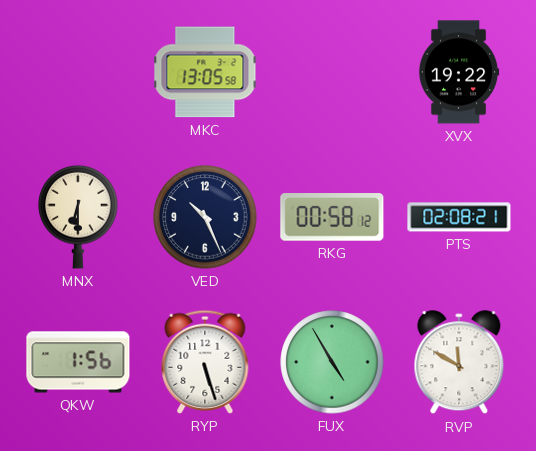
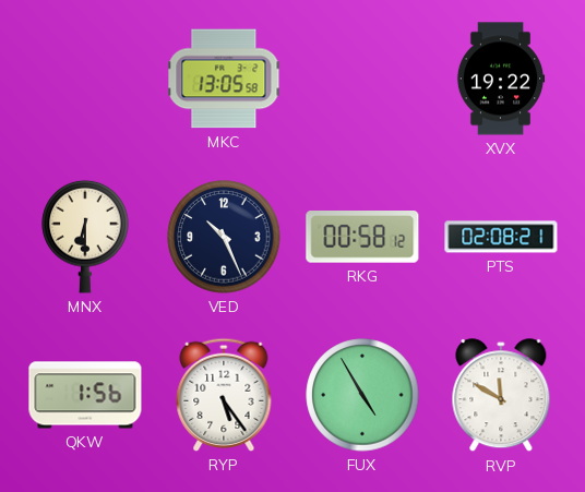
RYP: 5:27 -> 5:24
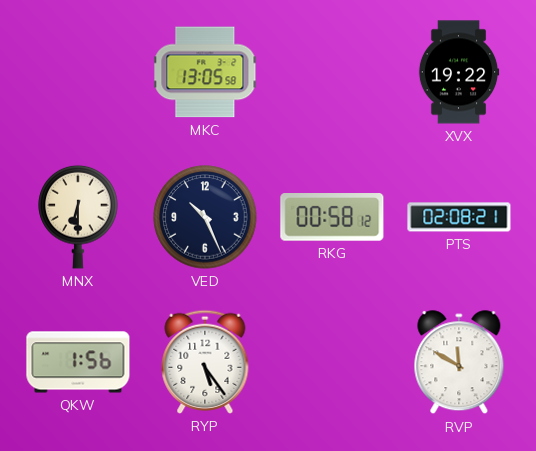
FUX: 4:55 -> none
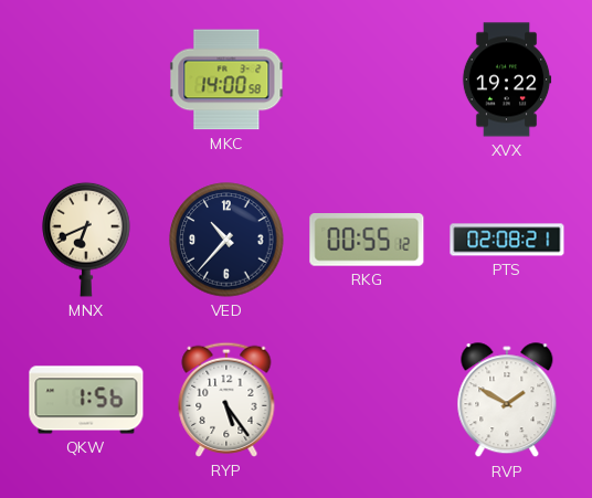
MKC: 13:05 -> 14:00
MNX: 6:30 -> 6:41
VED: 10:26 -> 10:37
RKG: 00:58 -> 00:55
RVP: 11:50 -> 1:50
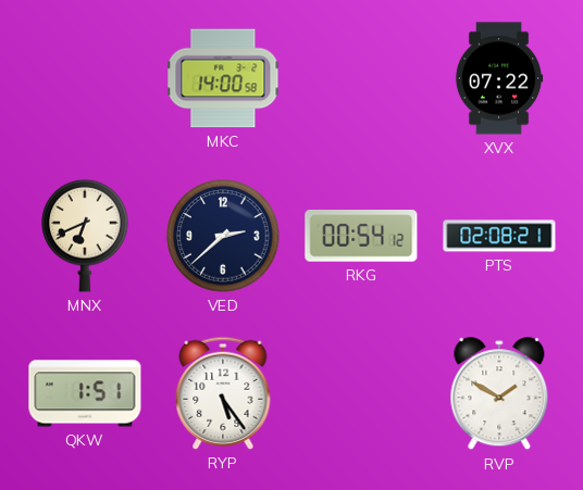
XVX: 19:22 -> 07:22
VED: 10:37 -> 2:38
RKG: 00:55 -> 00:54
QKW: 1:56 -> 1:51
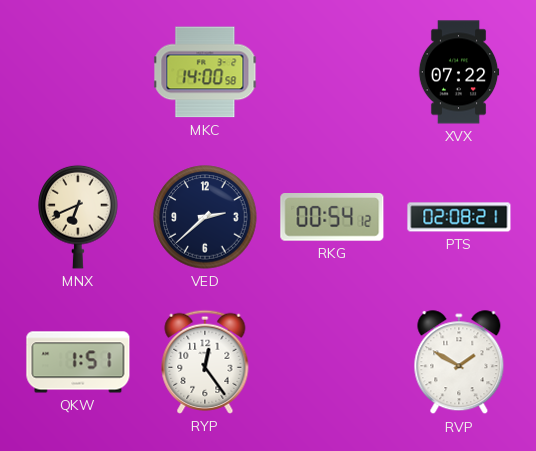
RYP: 5:24 -> 12:24
